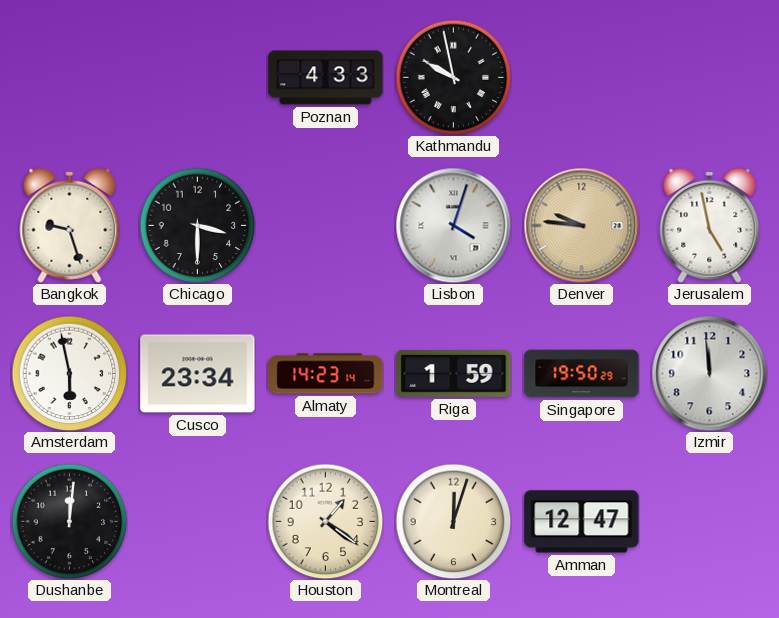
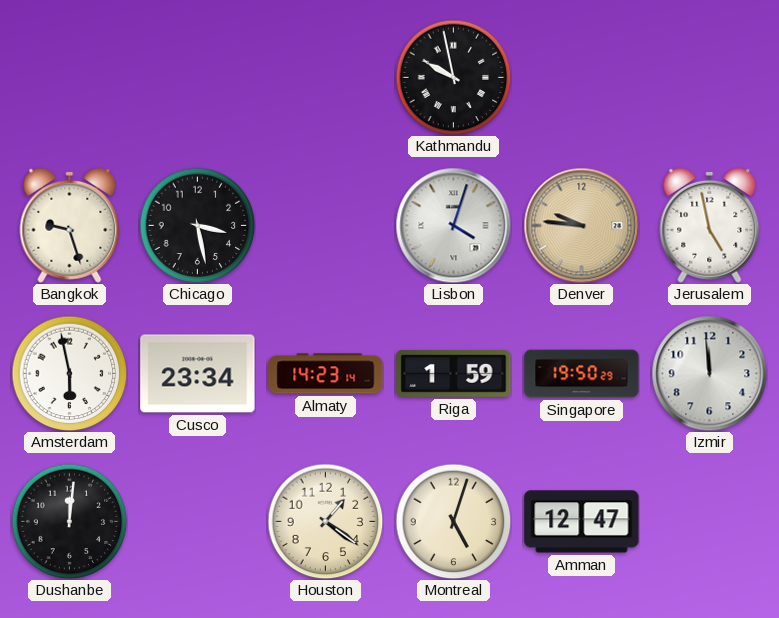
Poznan: 4:33 -> none
Chicago: 3:30 -> 3:28
Montreal: 12:03 -> 5:03
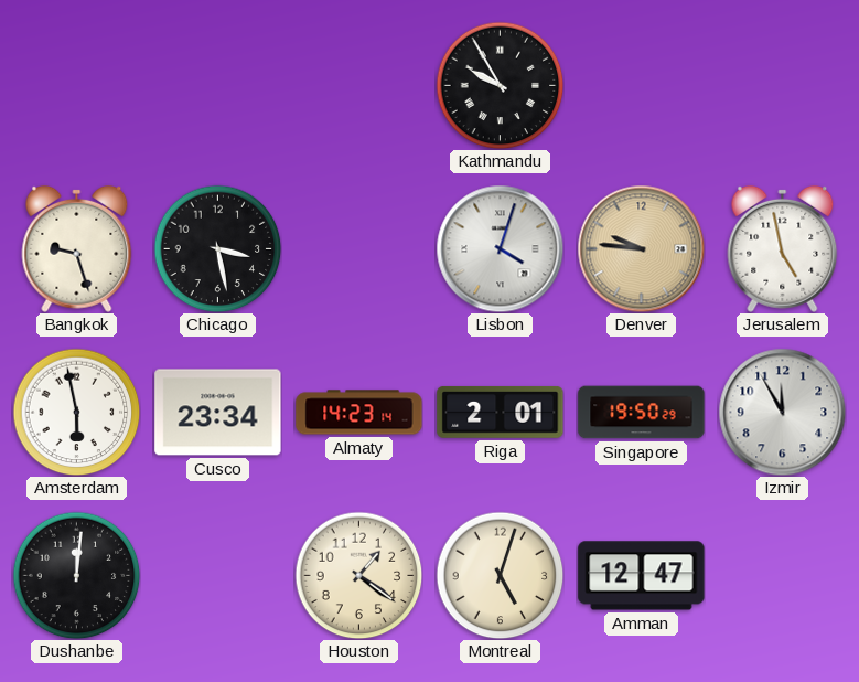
Kathmandu: 9:58 -> 9:55
Riga: 1:59 -> 2:01
Izmir: 11:59 -> 11:55
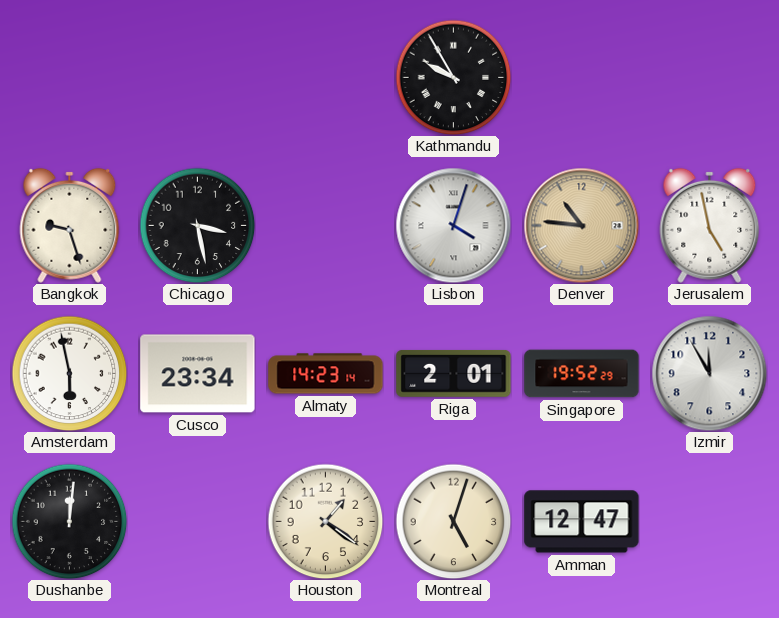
Denver: 9:46 -> 10:46
Singapore: 19:50 -> 19:52
